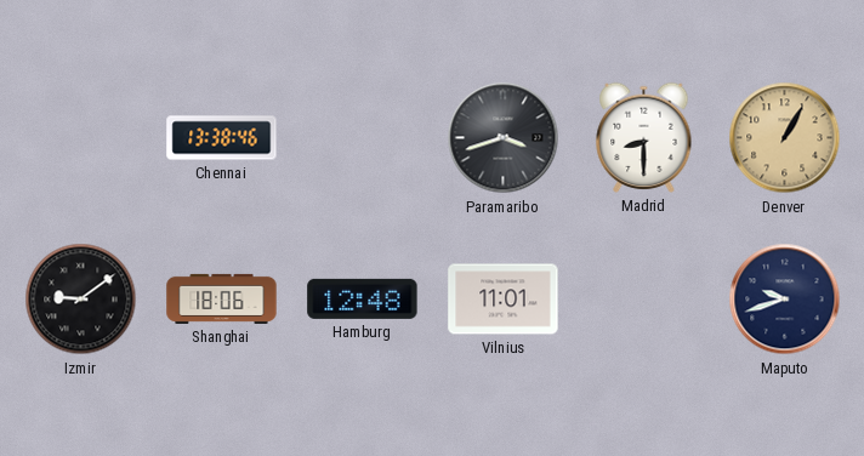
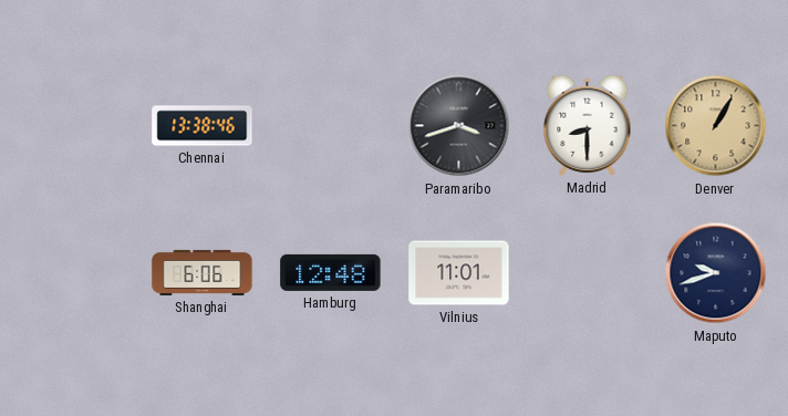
Izmir: 9:09 -> none
Shanghai: 18:06 -> 6:06
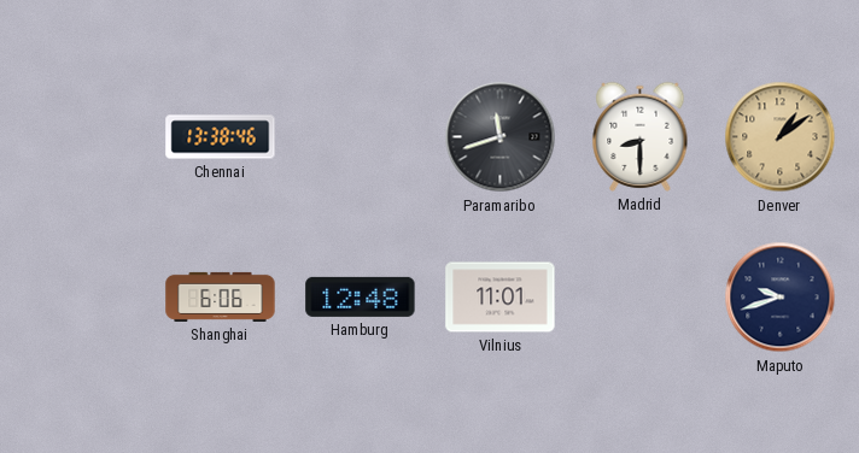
Paramaribo: 3:42 -> 11:42
Denver: 1:05 -> 1:09
